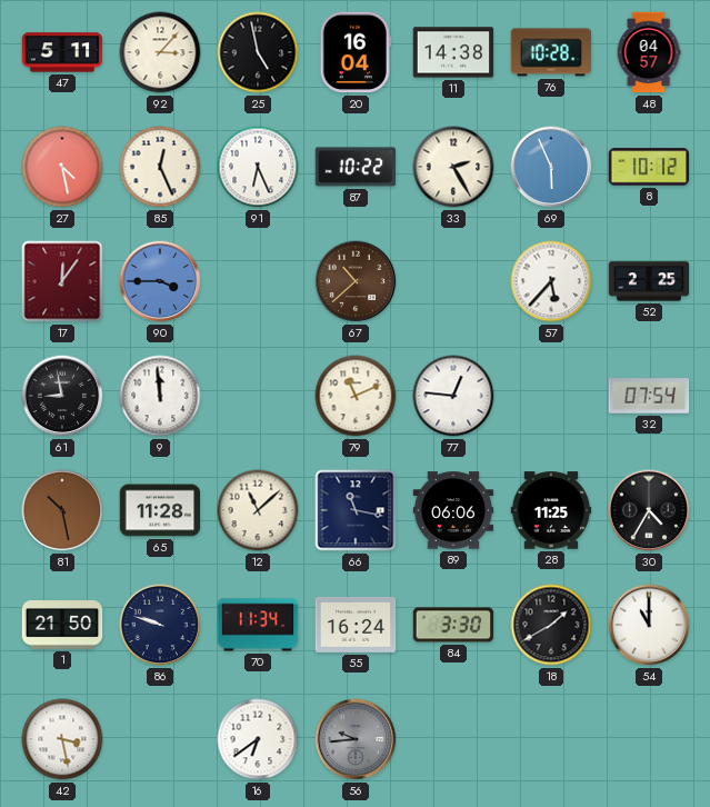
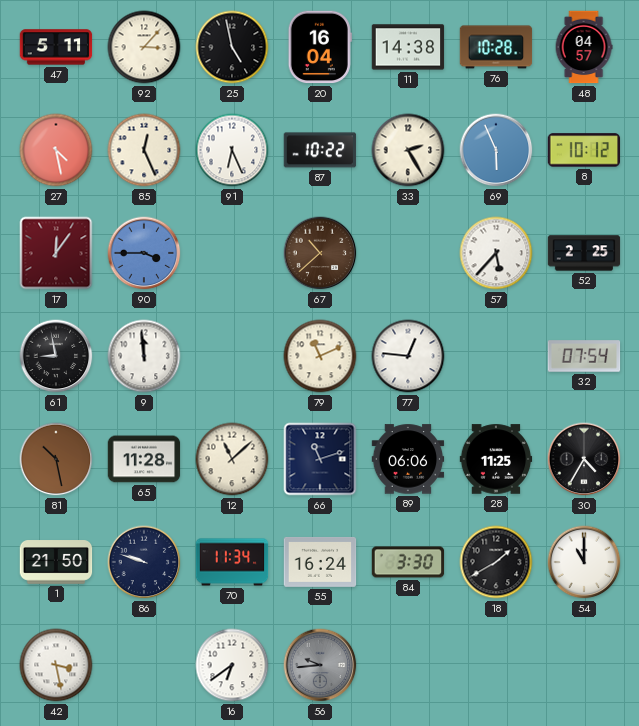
66: 11:17 -> 11:12
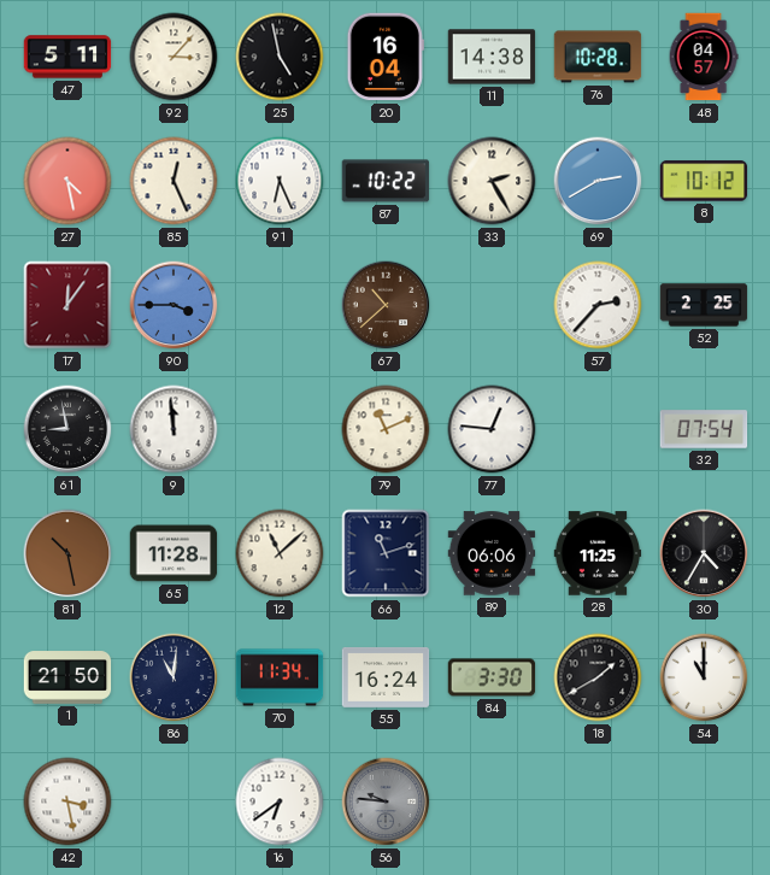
69: 5:56 -> 2:40
57: 5:37 -> 2:37
86: 9:48 -> 11:01
56: 9:44 -> 9:46
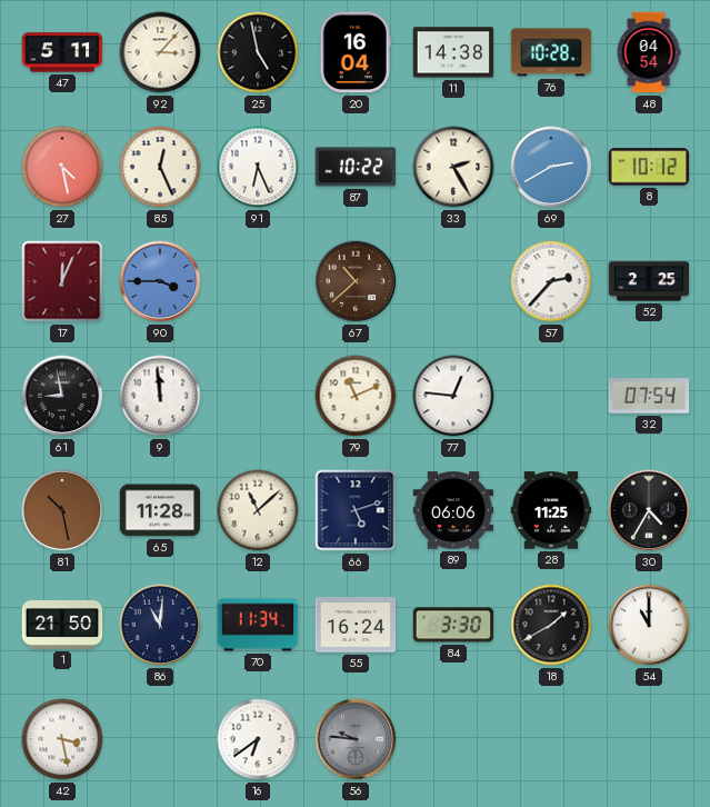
48: 04:57 -> 04:54
17: 12:06 -> 12:04
66: 11:12 -> 5:12
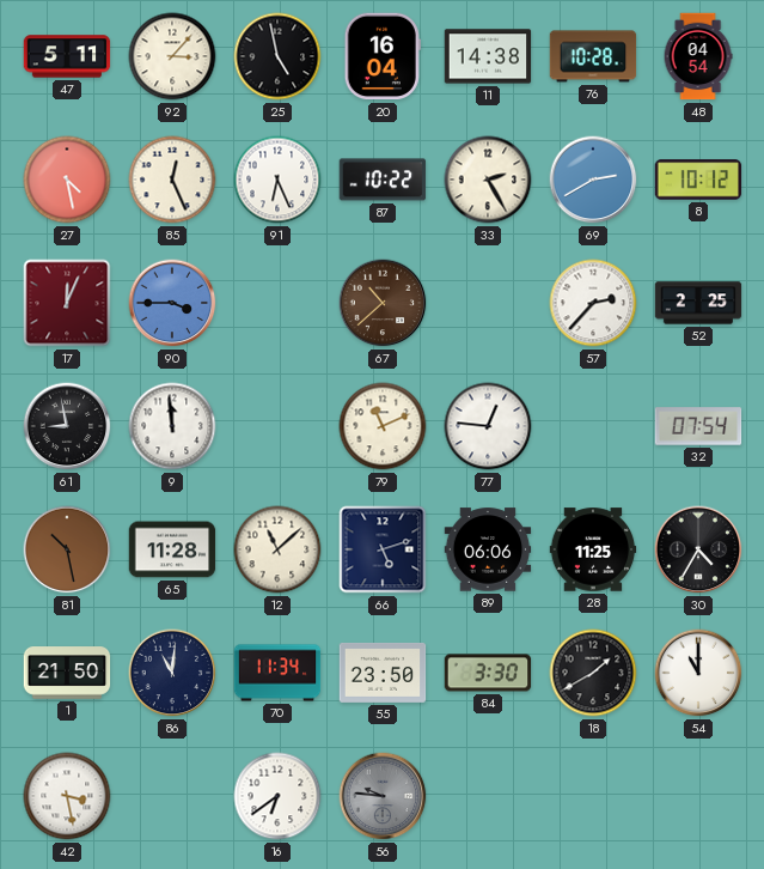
55: 16:24 -> 23:50
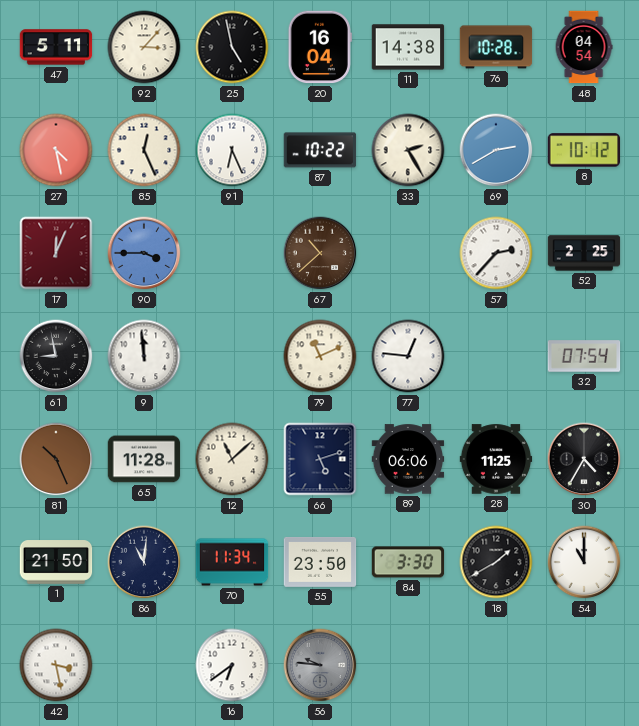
81: 10:28 -> 10:26
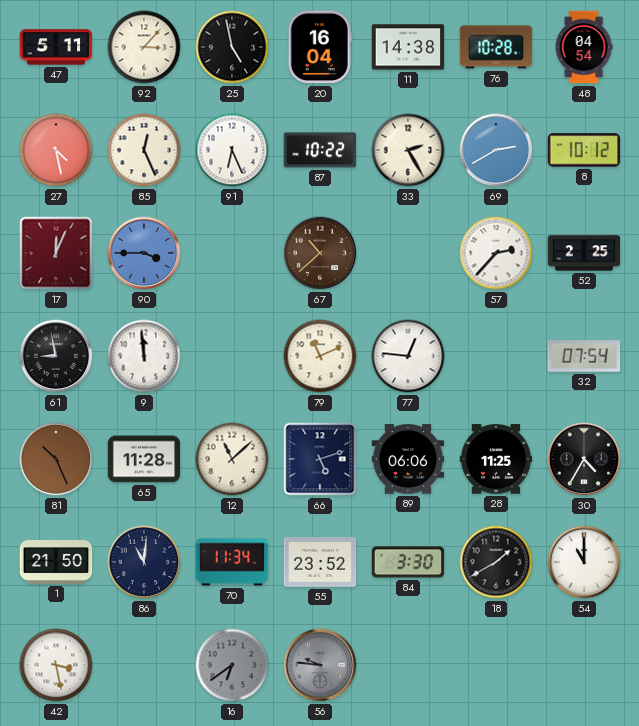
55: 23:50 -> 23:52
16 dial: white -> grey
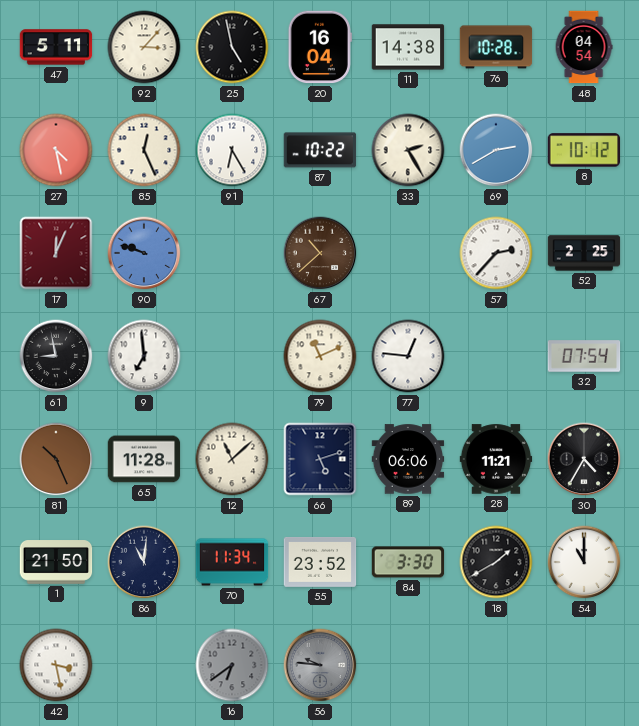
91: 6:26 -> 6:25
90: 3:45 -> 9:48
9: 11:59 -> 6:59
28: 11:25 -> 11:21
